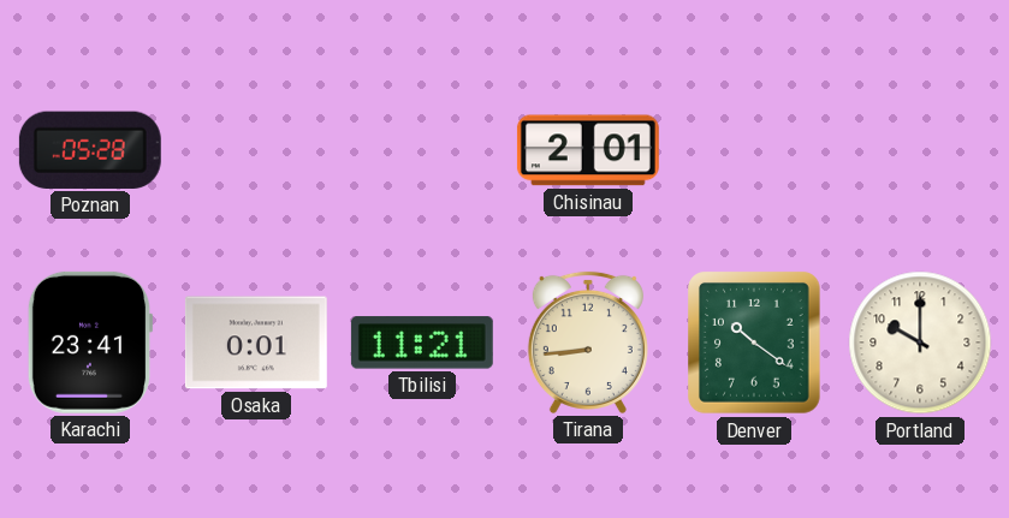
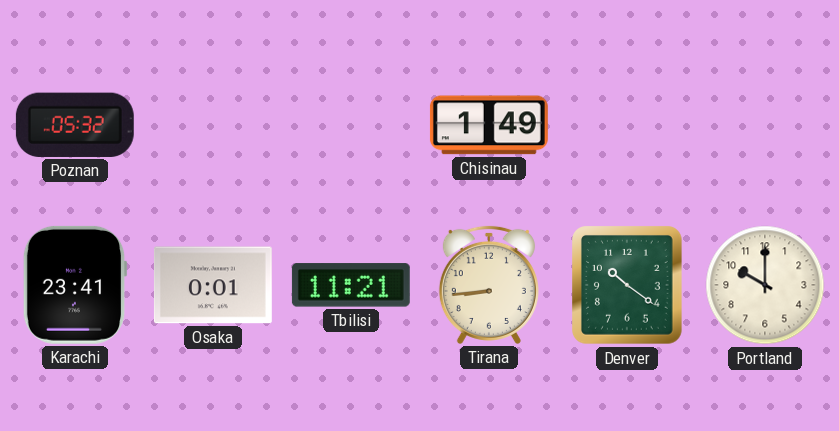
Poznan: 05:28 -> 05:32
Chisinau: 2:01 -> 1:49
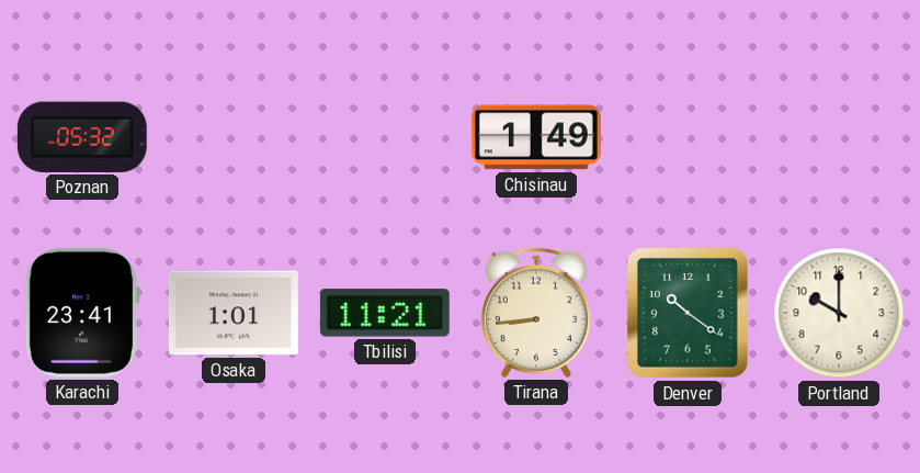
Osaka: 0:01 -> 1:01
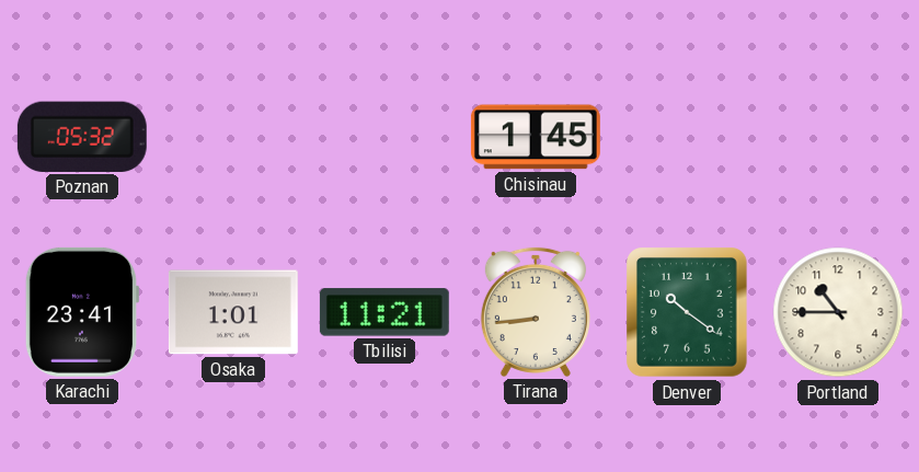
Chisinau: 1:49 -> 1:45
Portland: 10:00 -> 10:45
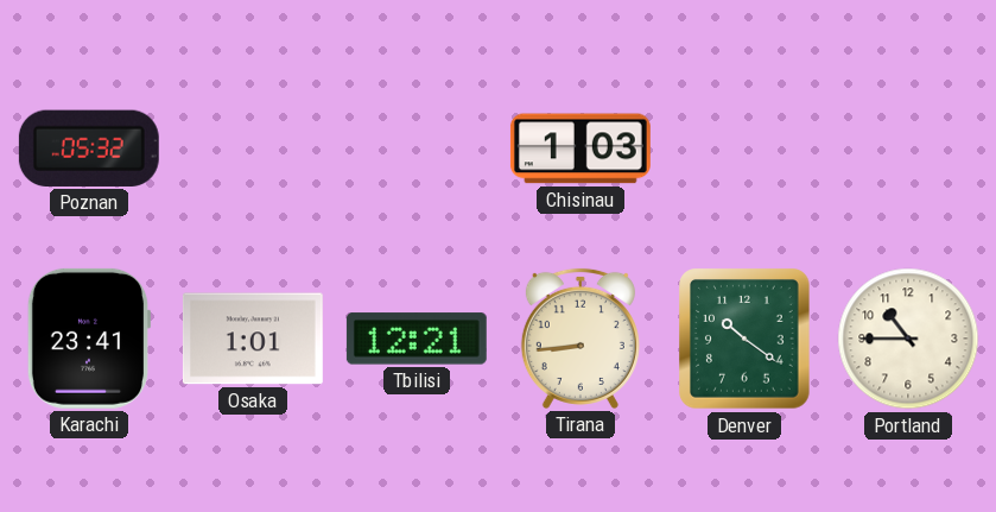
Chisinau: 1:45 -> 1:03
Tbilisi: 11:21 -> 12:21
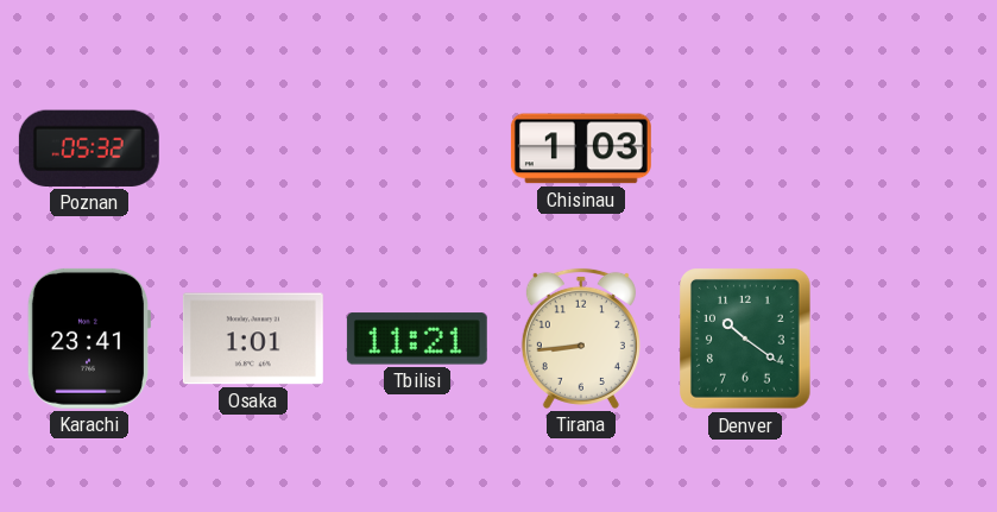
Tbilisi: 12:21 -> 11:21
Portland: 10:45 -> none
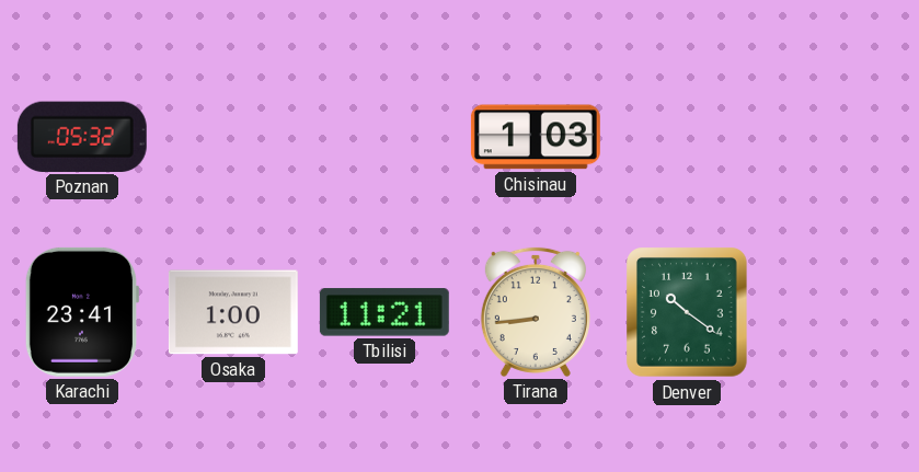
Osaka: 1:01 -> 1:00
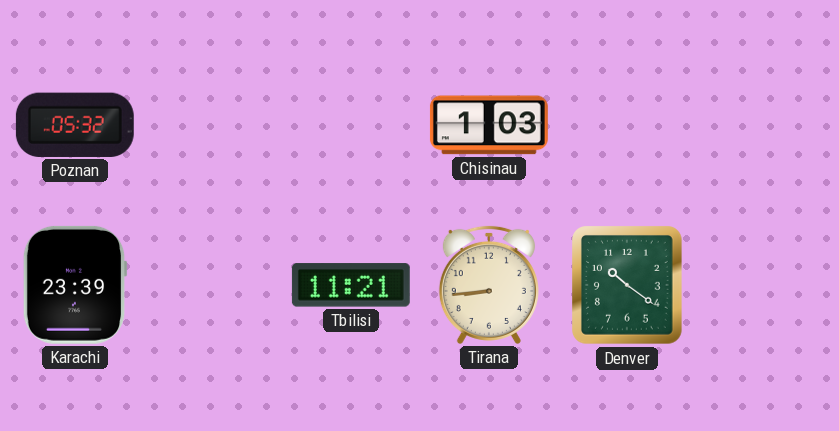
Karachi: 23:41 -> 23:39
Osaka: 1:00 -> none
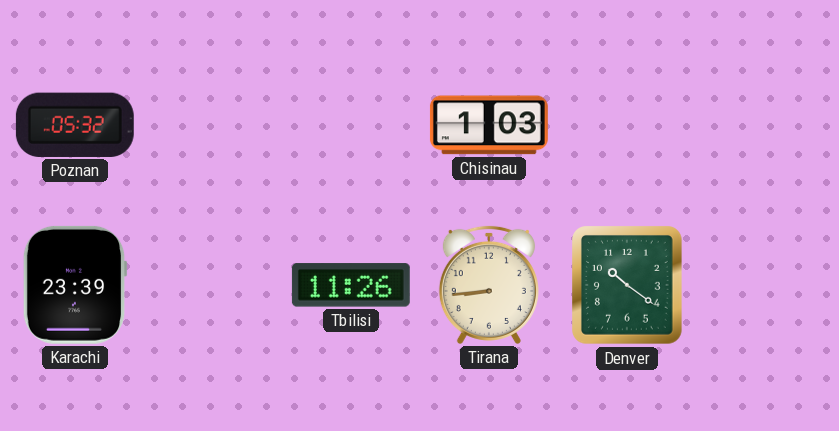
Tbilisi: 11:21 -> 11:26
